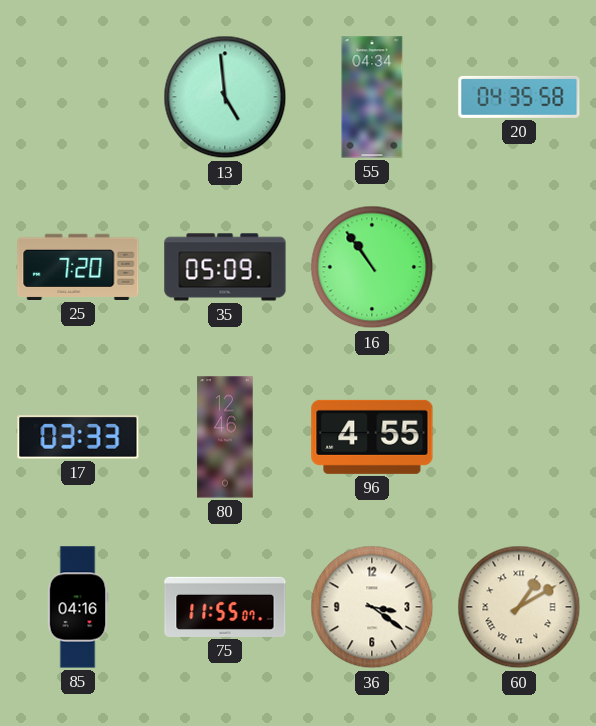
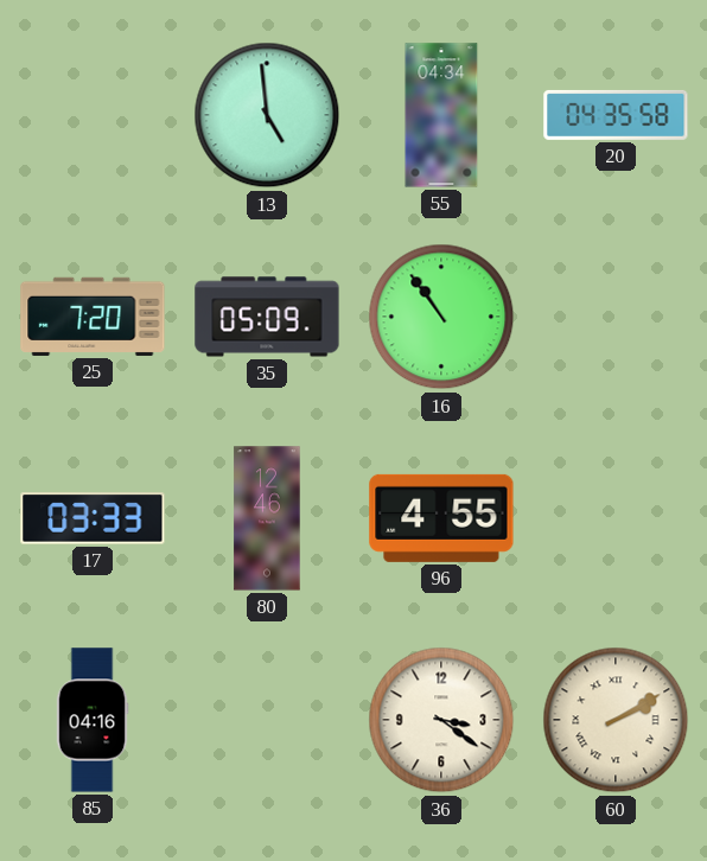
75: 11:55 -> none
60: 1:10 -> 2:10
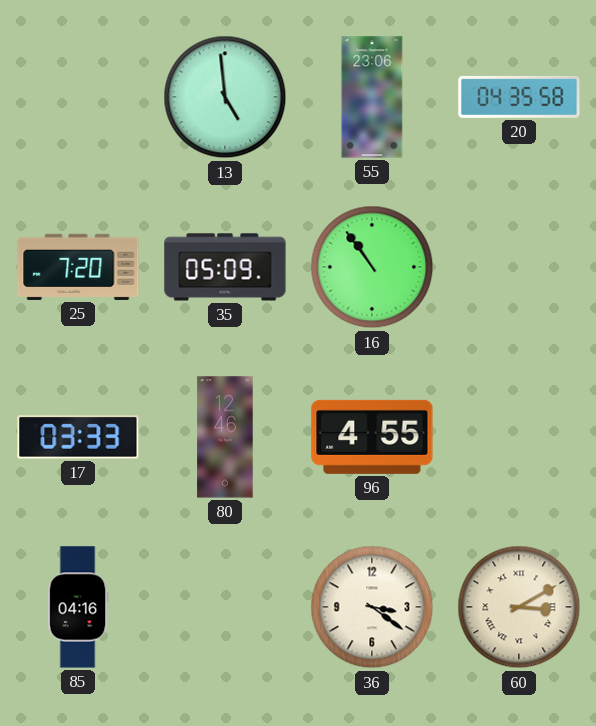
55: 04:34 -> 23:06
60: 2:10 -> 3:10
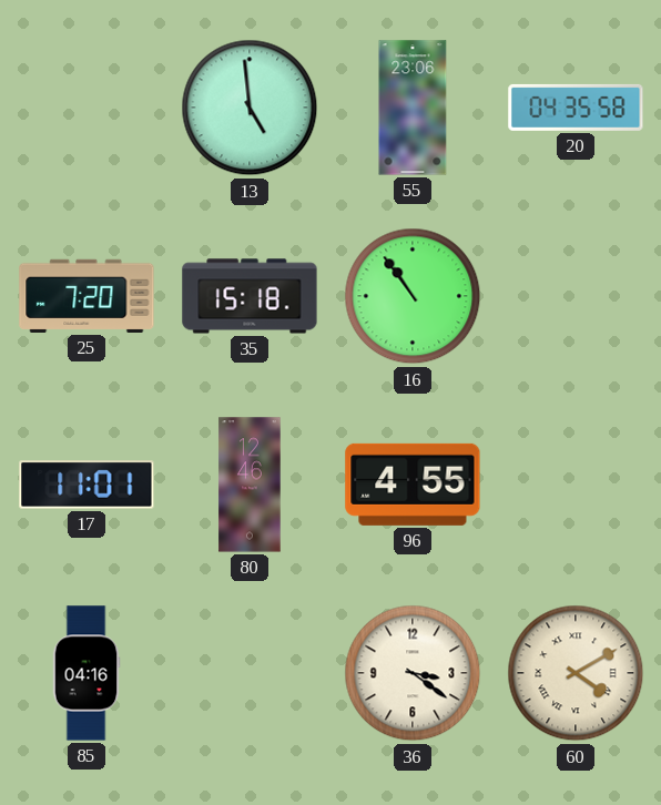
35: 05:09 -> 15:18
17: 03:33 -> 11:01
60: 3:10 -> 4:10
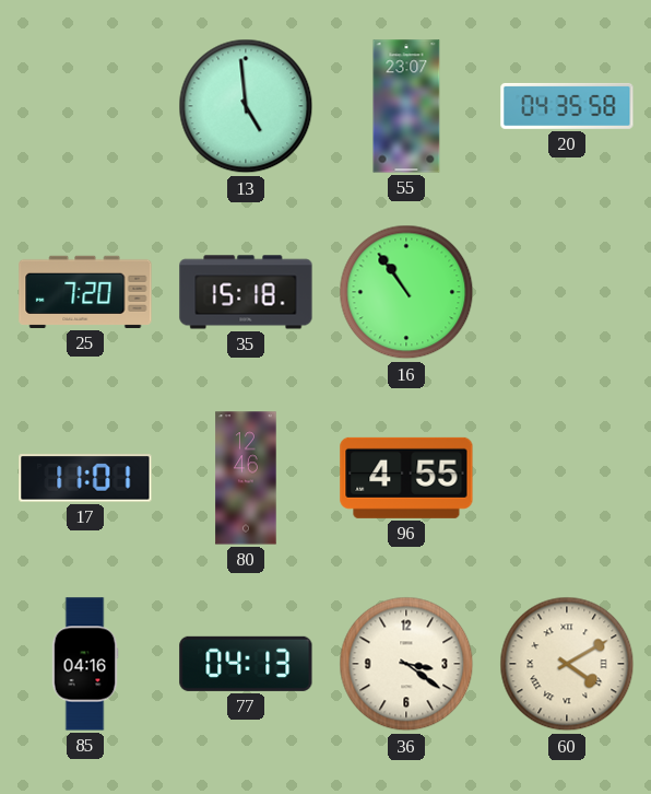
55: 23:06 -> 23:07
77: none -> 04:13
